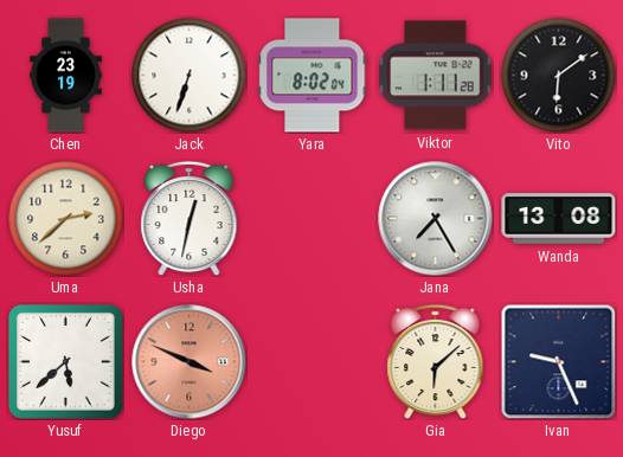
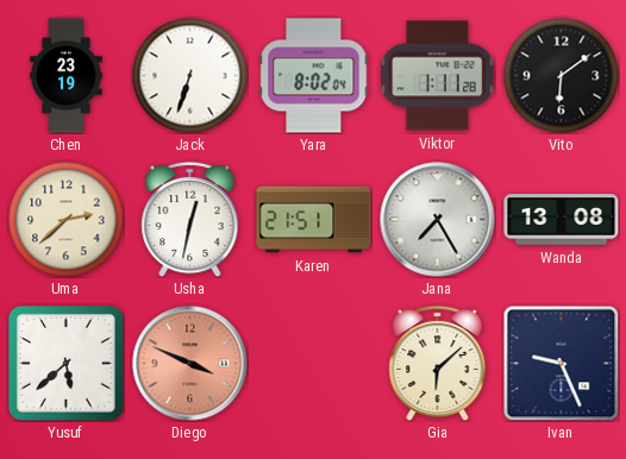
Karen: none -> 21:51
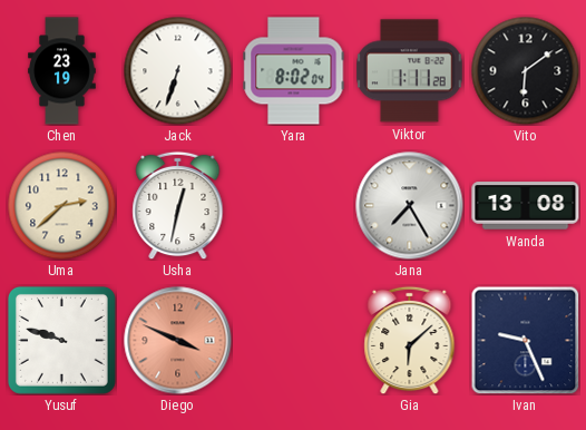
Karen: 21:51 -> none
Yusuf: 5:38 -> 9:48
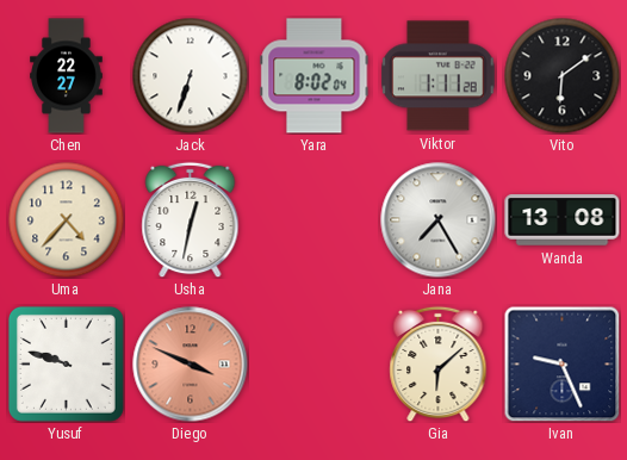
Chen: 23:19 -> 22:27
Uma: 2:38 -> 4:37
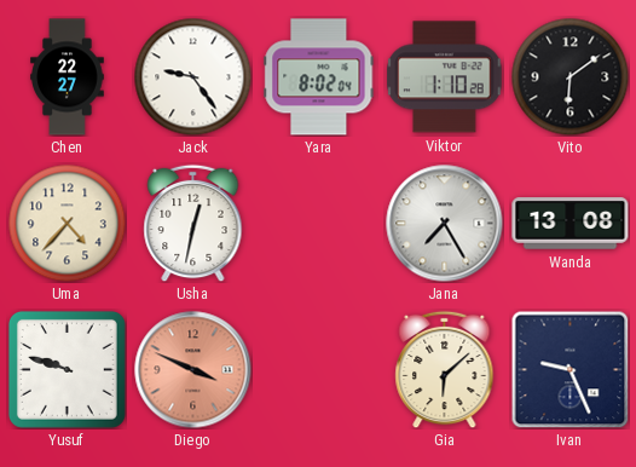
Jack: 6:33 -> 9:24
Viktor: 1:11 -> 1:10
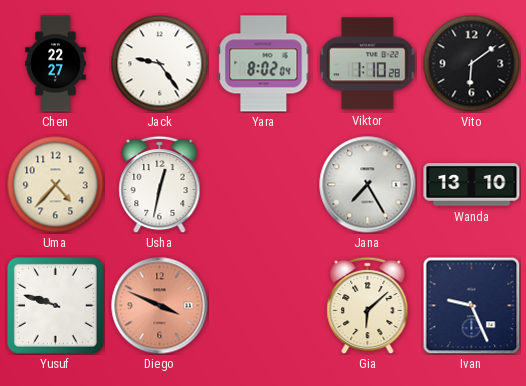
Wanda: 13:08 -> 13:10
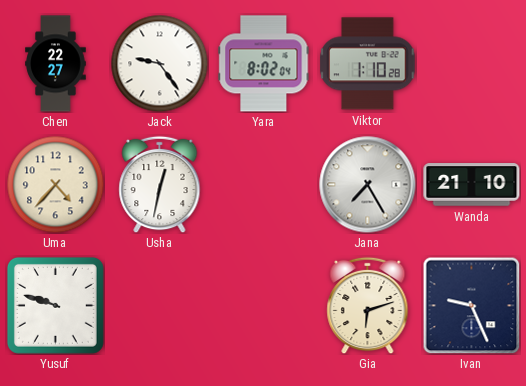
Vito: 6:09 -> none
Wanda: 13:10 -> 21:10
Diego: 3:49 -> none
Gia: 6:08 -> 6:12
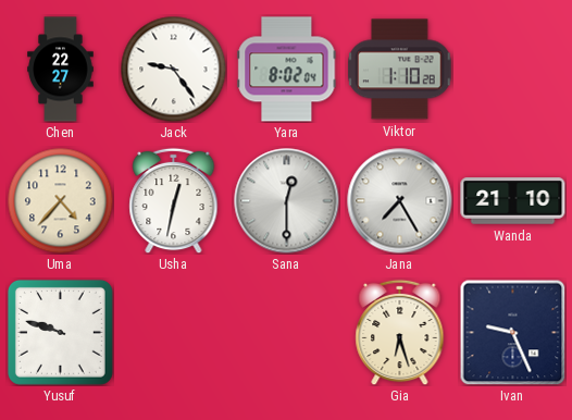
Sana: none -> 12:30
Gia: 6:12 -> 6:27
